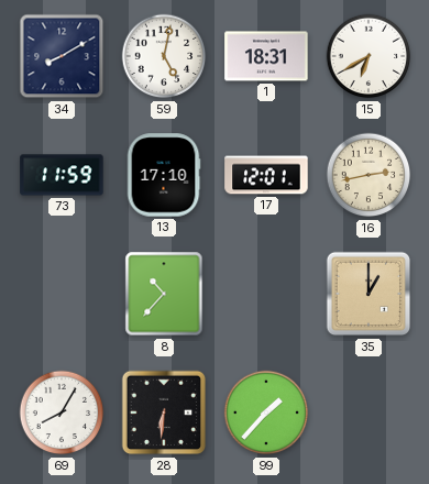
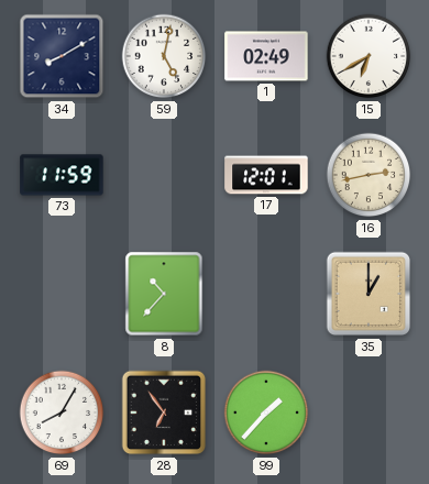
1: 18:31 -> 02:49
13: 17:10 -> none
28: 6:31 -> 6:54
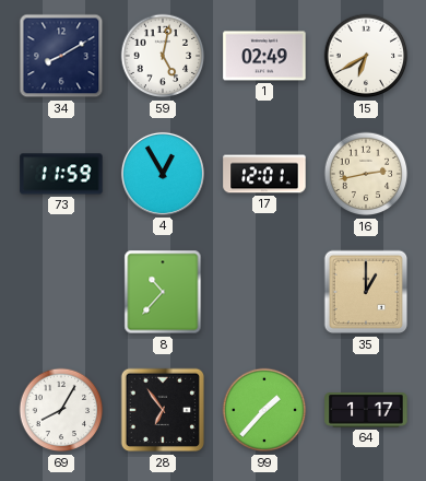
4: none -> 12:55
64: none -> 1:17
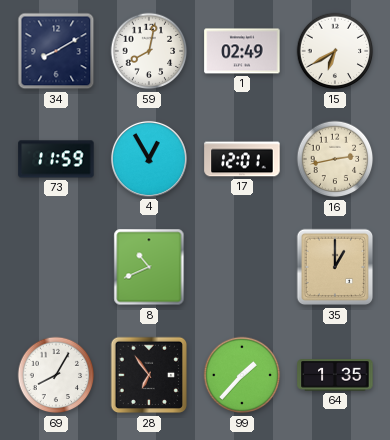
59: 5:02 -> 8:02
8: 10:37 -> 10:41
64: 1:17 -> 1:35
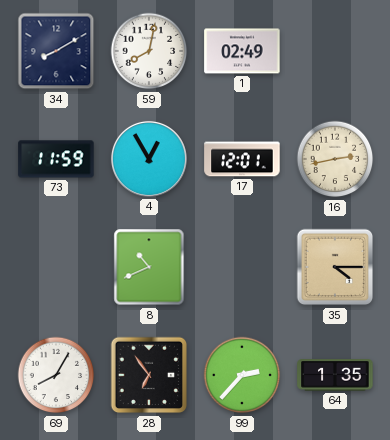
15: 6:40 -> none
35: 1:00 -> 4:15
99: 1:37 -> 2:37
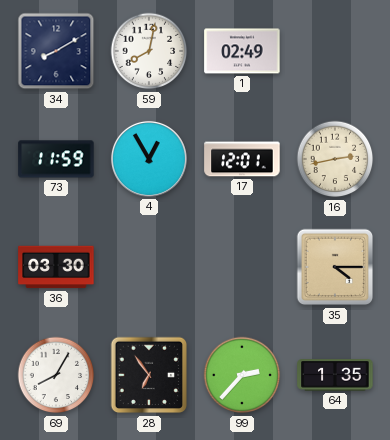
36: none -> 03:30
8: 10:41 -> none
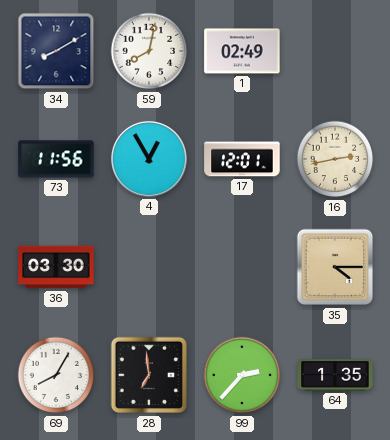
73: 11:59 -> 11:56
28: 6:54 -> 6:59
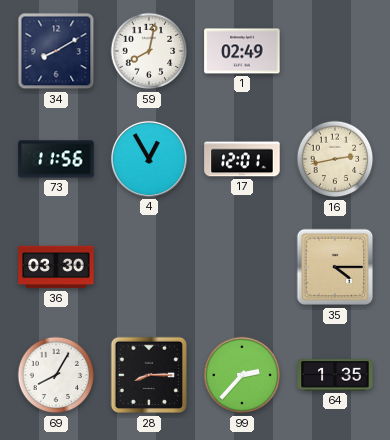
28: 6:59 -> 8:15
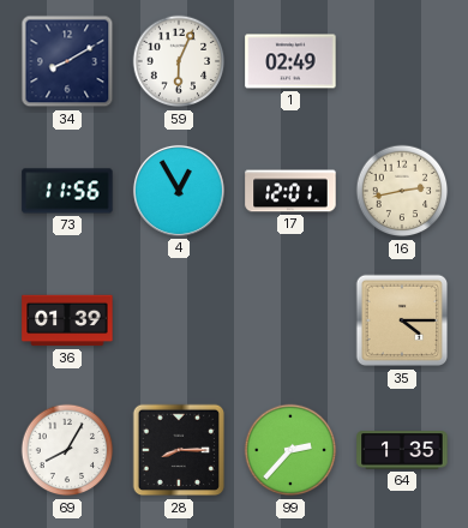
59: 8:02 -> 6:04
36: 03:30 -> 01:39
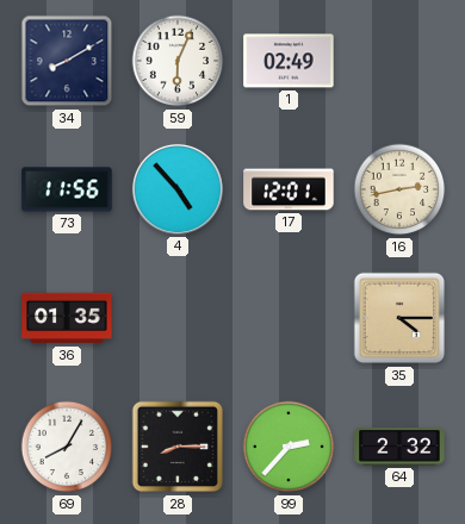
4: 12:55 -> 4:53
36: 01:39 -> 01:35
64: 1:35 -> 2:32
